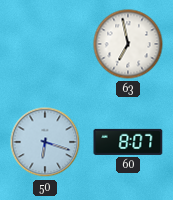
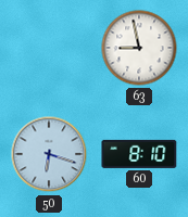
63: 6:58 -> 8:58
60: 8:07 -> 8:10
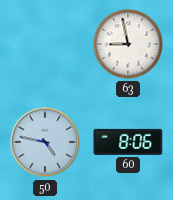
50: 6:18 -> 4:47
60: 8:10 -> 8:06
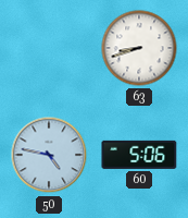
63: 8:58 -> 8:42
60: 8:06 -> 5:06
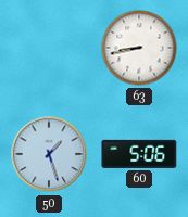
63: 8:42 -> 8:43
50: 4:47 -> 1:27
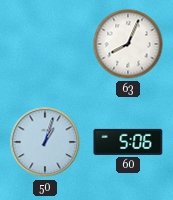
63: 8:43 -> 8:04
50: 1:27 -> 1:03
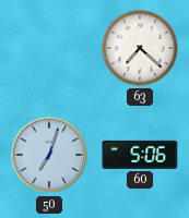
63: 8:04 -> 7:22
50: 1:03 -> 7:03
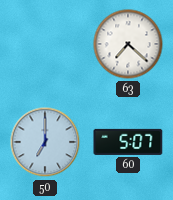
50: 7:03 -> 7:00
60: 5:06 -> 5:07
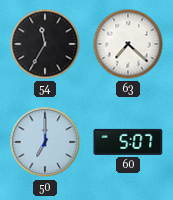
54: none -> 11:35
